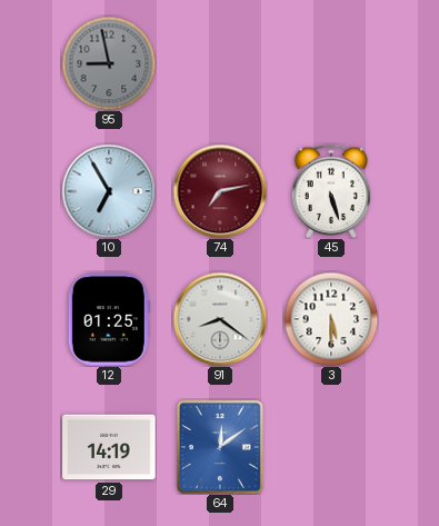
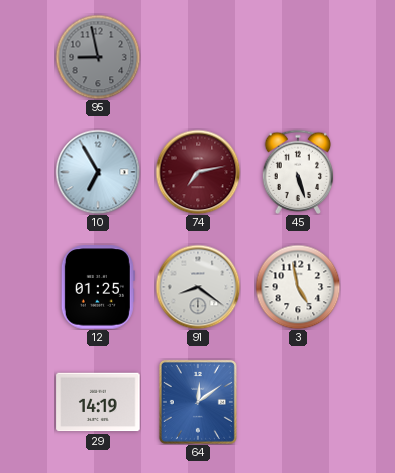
3: 5:30 -> 4:58
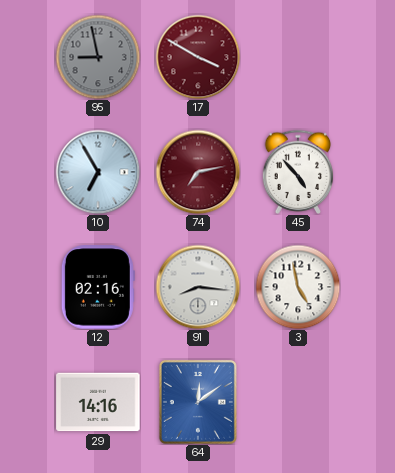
17: none -> 3:50
45: 5:27 -> 4:53
12: 01:25 -> 02:16
91: 8:21 -> 8:16
29: 14:19 -> 14:16
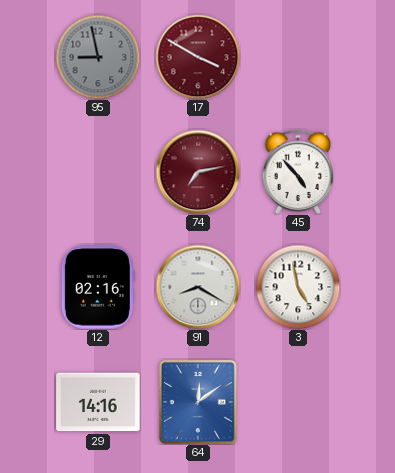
10: 6:55 -> none
91: 8:16 -> 8:20
